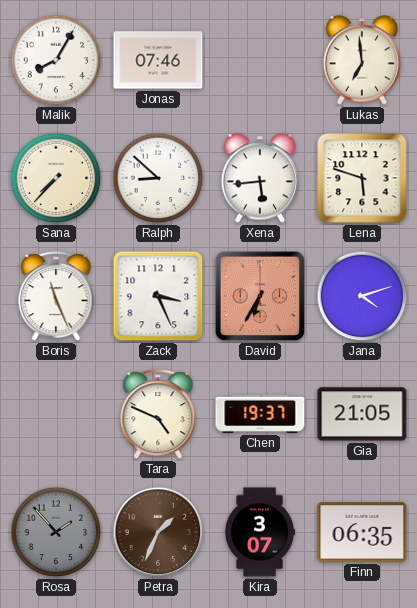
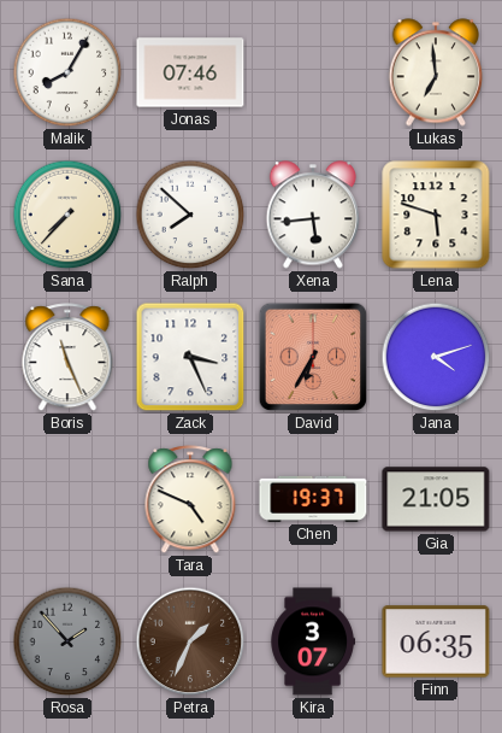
Ralph: 8:52 -> 7:52
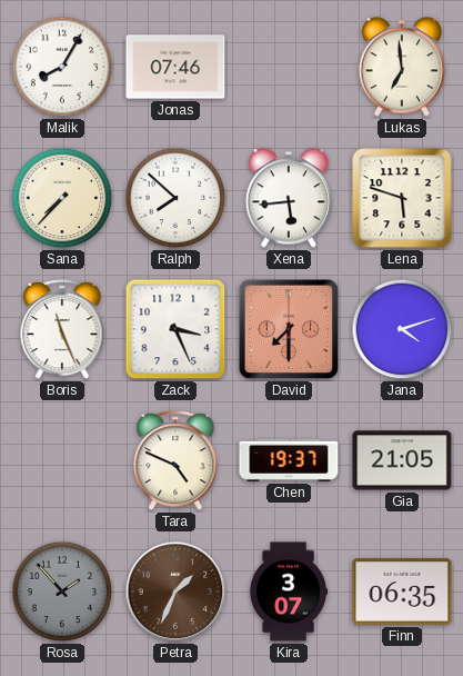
David: 6:35 -> 7:30
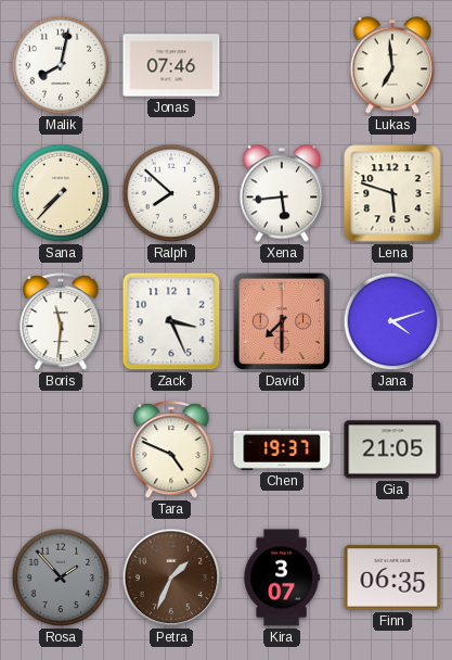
Malik: 8:05 -> 8:02
Boris: 11:26 -> 11:31
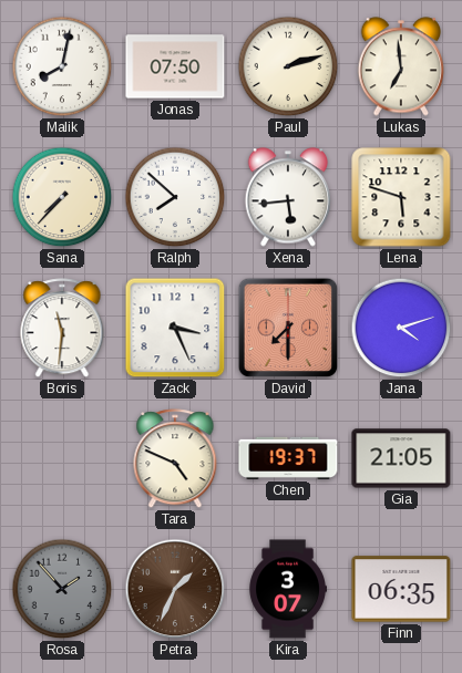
Jonas: 07:46 -> 07:50
Paul: none -> 2:12
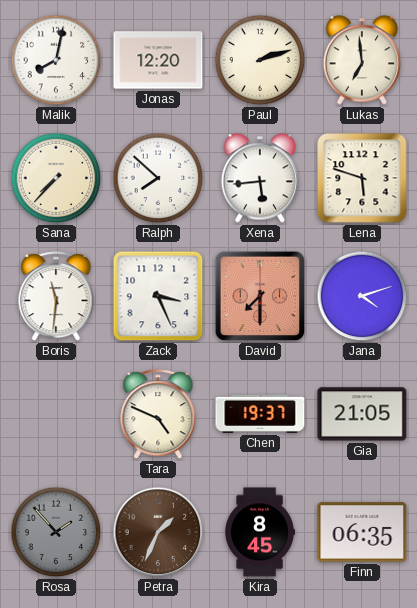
Jonas: 07:50 -> 12:20
Kira: 3:07 -> 8:45
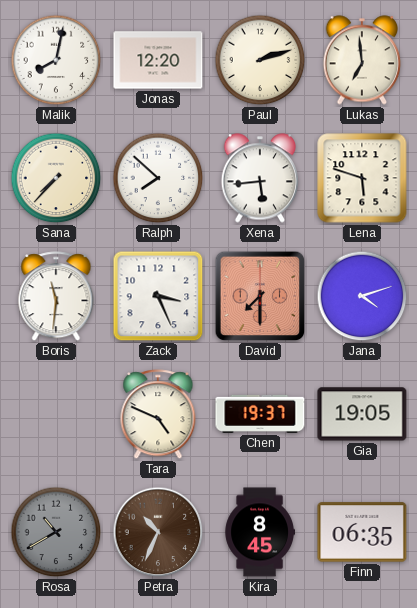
Gia: 21:05 -> 19:05
Rosa: 1:53 -> 10:40
Petra: 1:34 -> 10:34
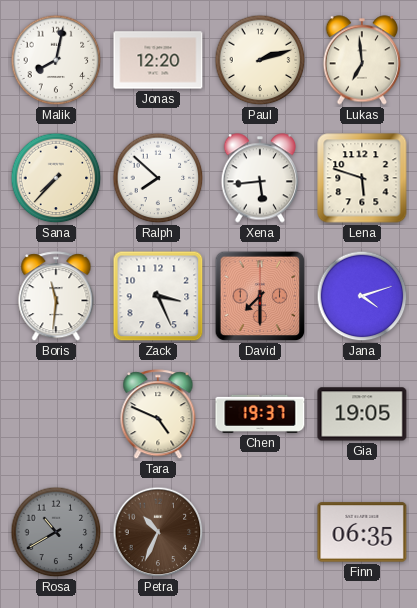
Kira: 8:45 -> none
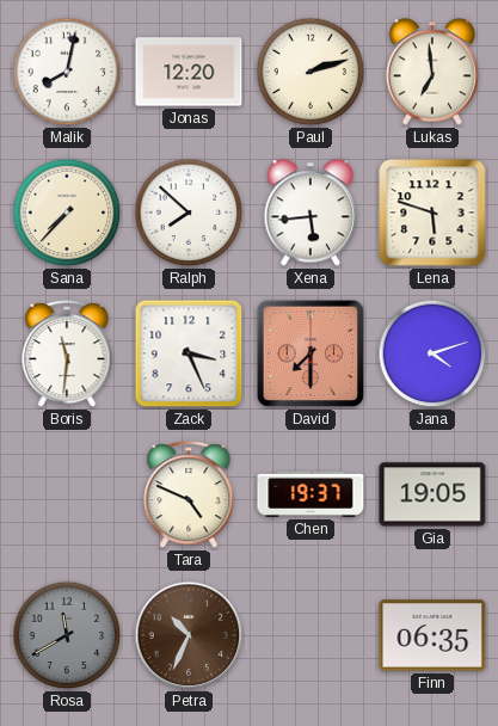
Rosa: 10:40 -> 11:40
